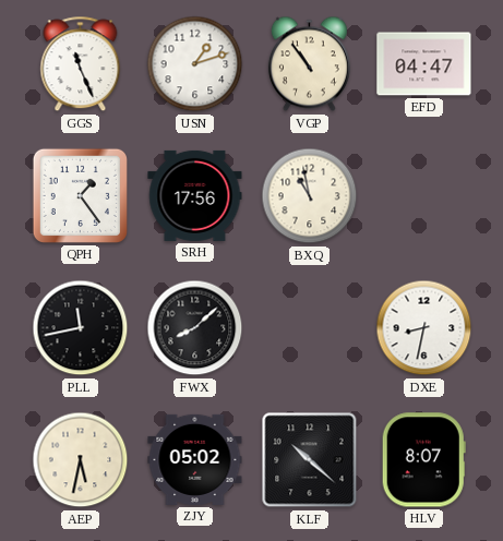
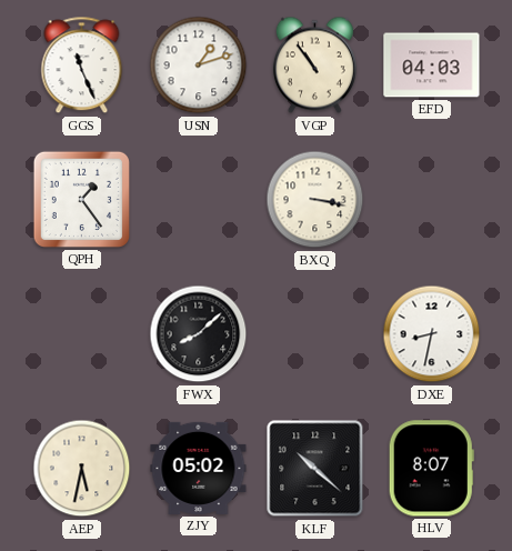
EFD: 04:47 -> 04:03
SRH: 17:56 -> none
BXQ: 10:58 -> 3:17
PLL: 11:43 -> none
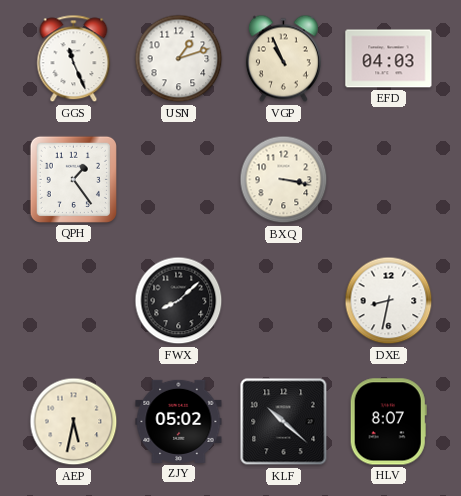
VGP: 10:54 -> 10:56
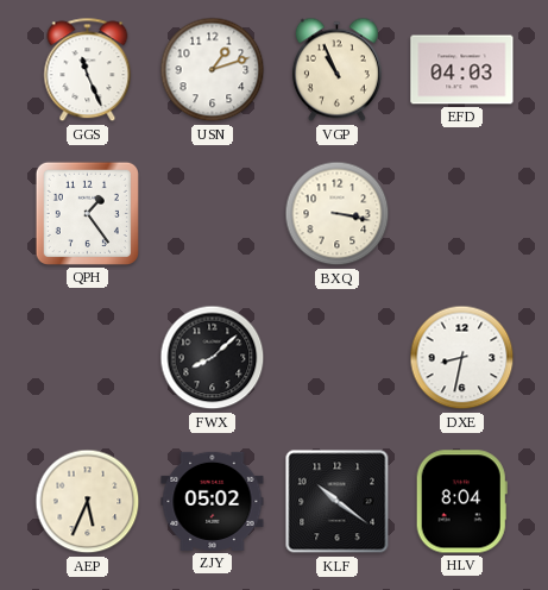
AEP: 5:32 -> 5:34
KLF: 10:22 -> 10:21
HLV: 8:07 -> 8:04
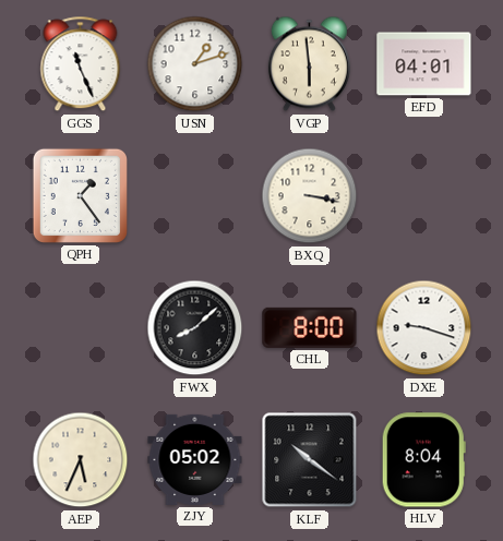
VGP: 10:56 -> 5:59
EFD: 04:03 -> 04:01
CHL: none -> 8:00
DXE: 8:32 -> 9:18
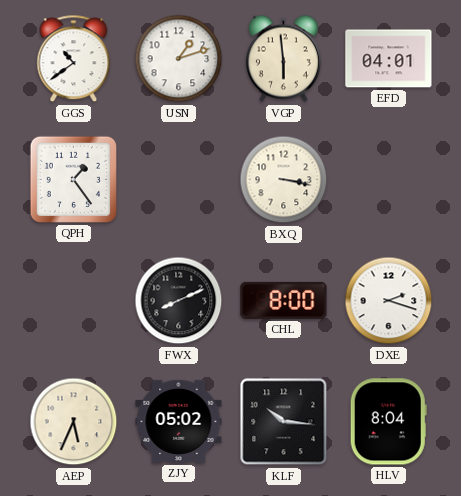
GGS: 11:26 -> 10:39
FWX: 8:08 -> 8:11
DXE: 9:18 -> 2:18
KLF: 10:21 -> 10:16
